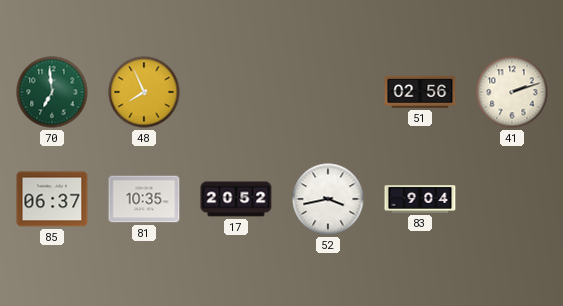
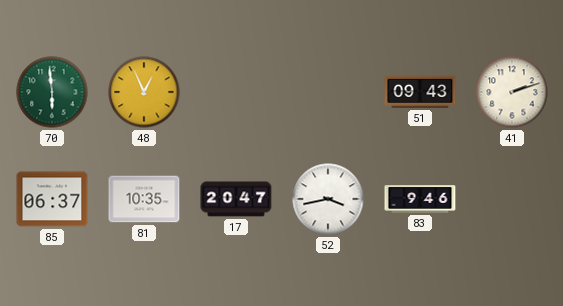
70: 6:59 -> 5:59
48: 7:56 -> 12:56
51: 02:56 -> 09:43
17: 20:52 -> 20:47
83: 9:04 -> 9:46
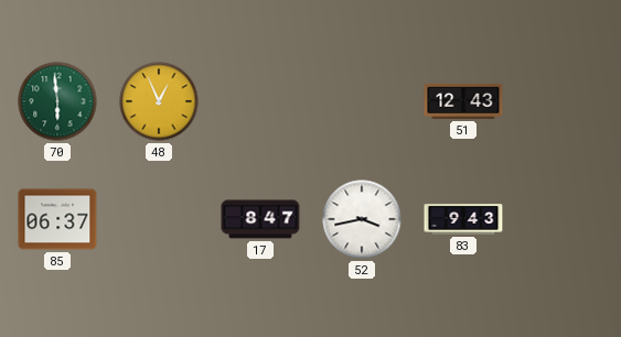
51: 09:43 -> 12:43
41: 2:12 -> none
81: 10:35 -> none
17: 20:47 -> 8:47
83: 9:46 -> 9:43
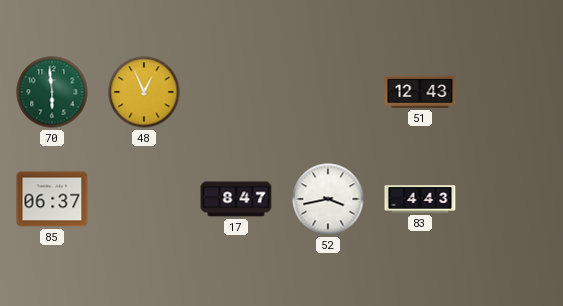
83: 9:43 -> 4:43
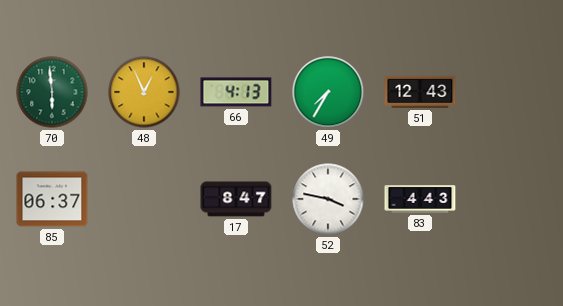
66: none -> 4:13
49: none -> 7:35
52: 3:43 -> 3:47
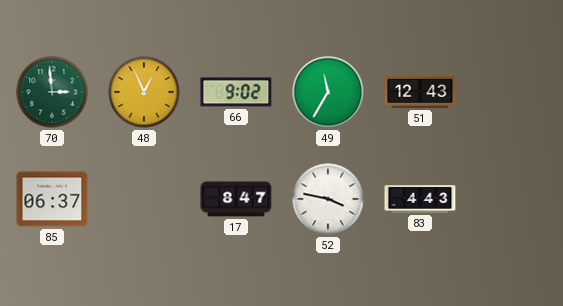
70: 5:59 -> 2:59
66: 4:13 -> 9:02
49: 7:35 -> 11:35
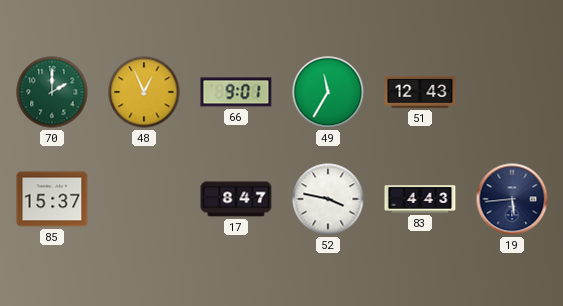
70: 2:59 -> 2:00
66: 9:02 -> 9:01
85: 06:37 -> 15:37
19: none -> 5:44
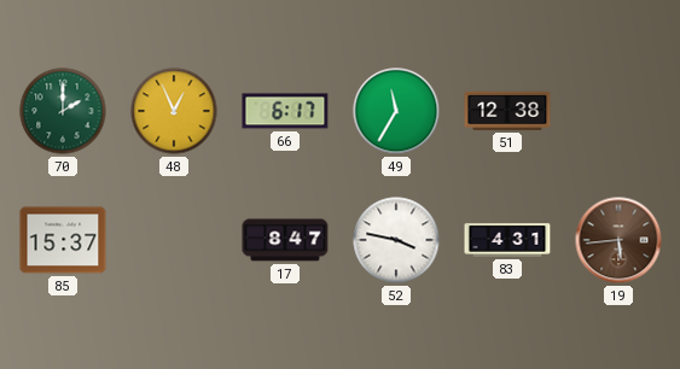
66: 9:01 -> 6:17
51: 12:43 -> 12:38
83: 4:43 -> 4:31
19 dial: navy -> brown
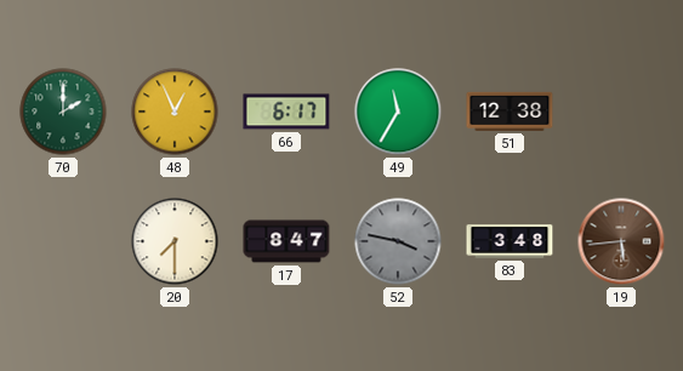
85: 15:37 -> none
20: none -> 7:30
52 dial: white -> grey
83: 4:31 -> 3:48
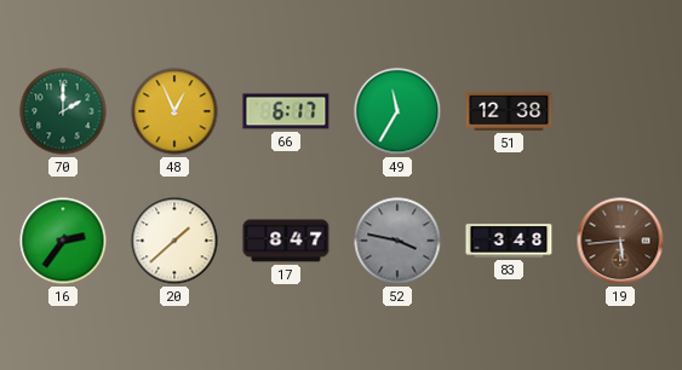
16: none -> 2:36
20: 7:30 -> 1:38
